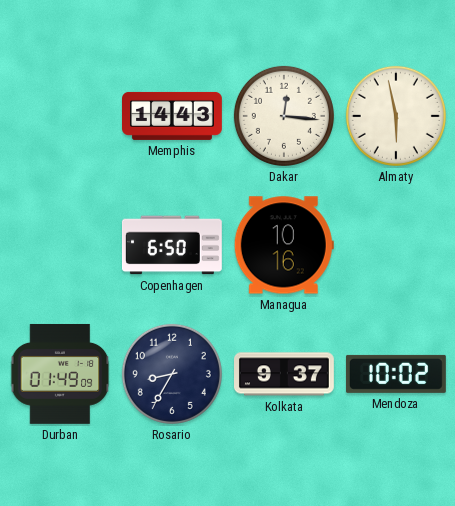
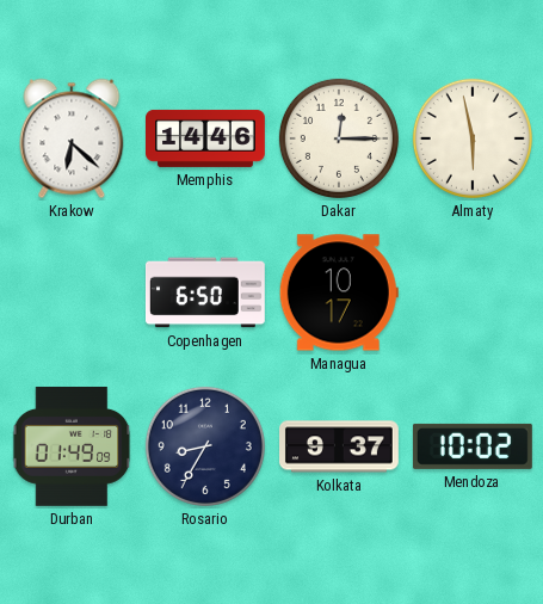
Krakow: none -> 6:22
Memphis: 14:43 -> 14:46
Dakar: 12:16 -> 12:15
Managua: 10:16 -> 10:17
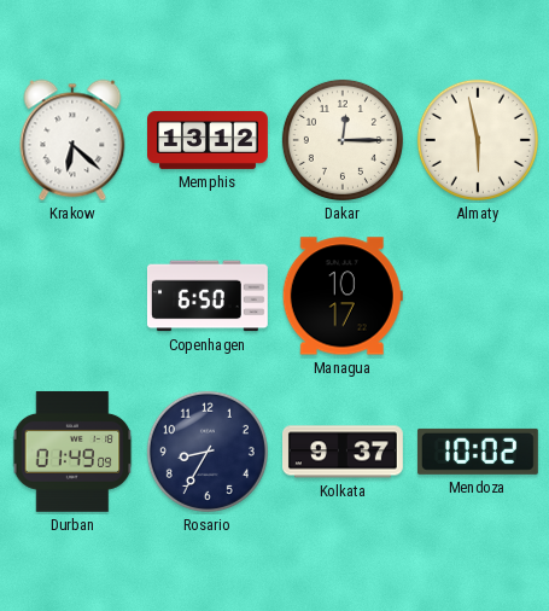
Memphis: 14:46 -> 13:12
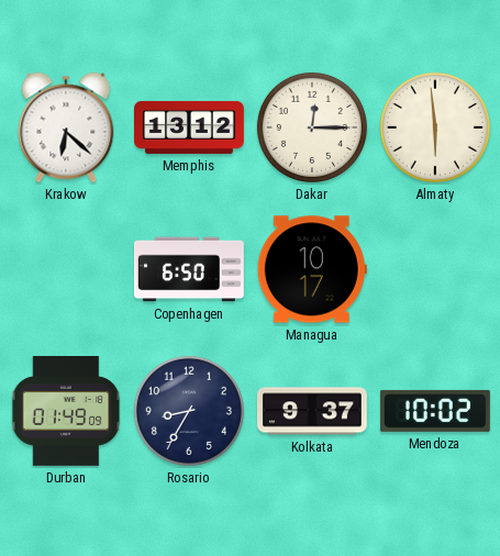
Almaty: 5:58 -> 5:59
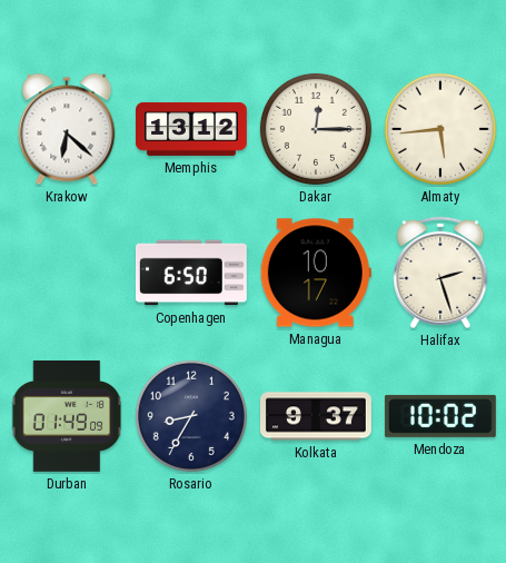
Almaty: 5:59 -> 5:44
Halifax: none -> 2:27
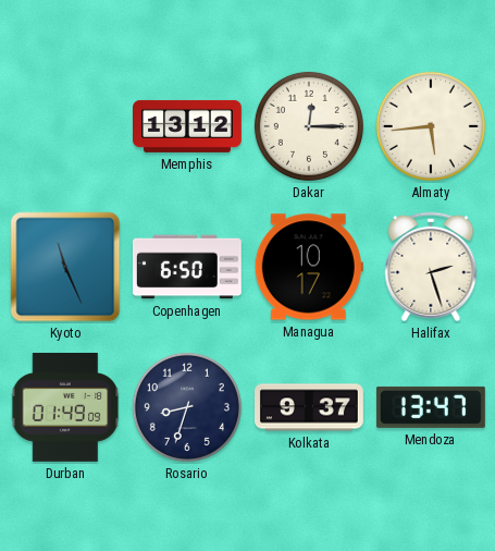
Krakow: 6:22 -> none
Kyoto: none -> 11:26
Rosario: 8:35 -> 8:33
Mendoza: 10:02 -> 13:47
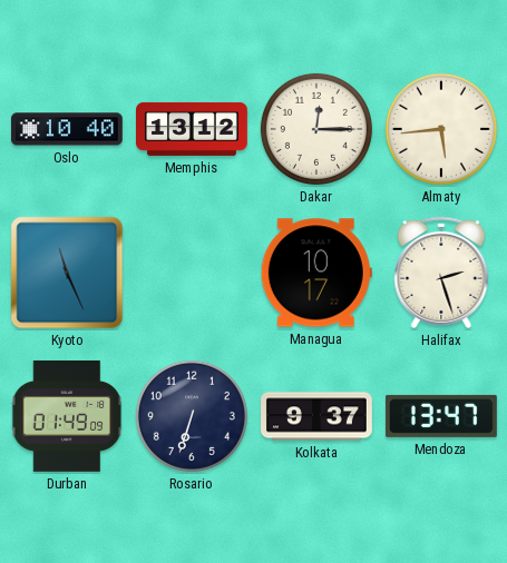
Oslo: none -> 10:40
Copenhagen: 6:50 -> none
Rosario: 8:33 -> 6:33
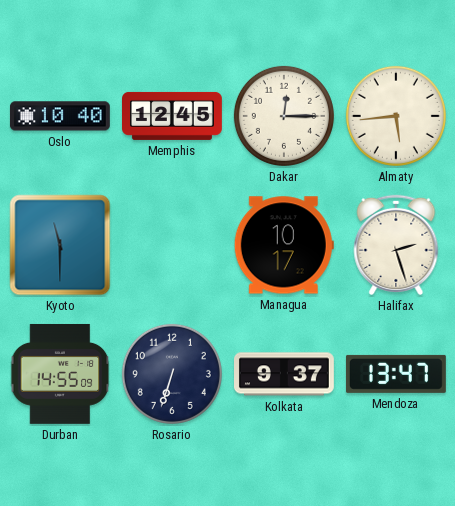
Memphis: 13:12 -> 12:45
Kyoto: 11:26 -> 11:30
Durban: 01:49 -> 14:55
